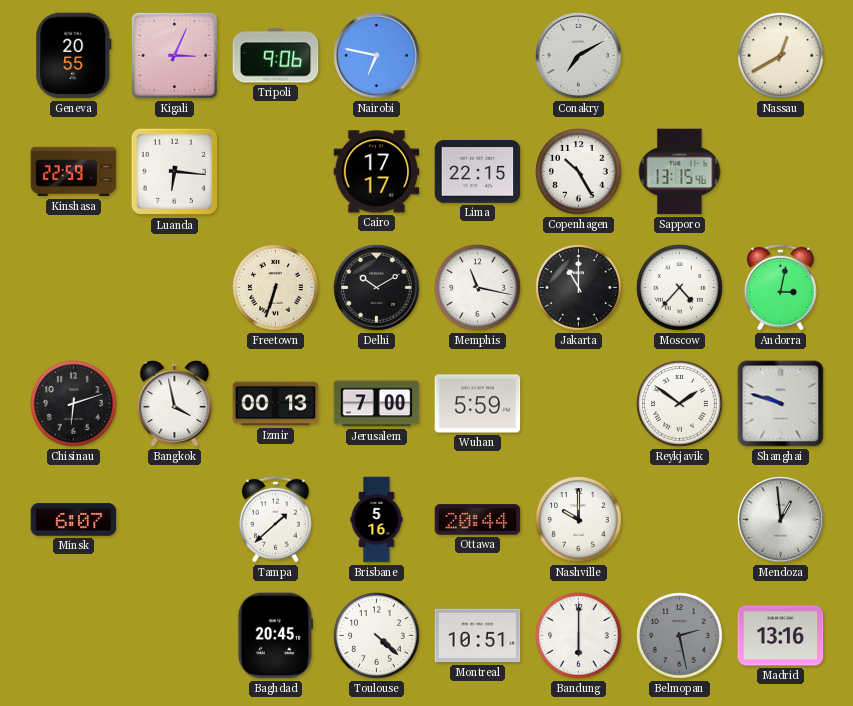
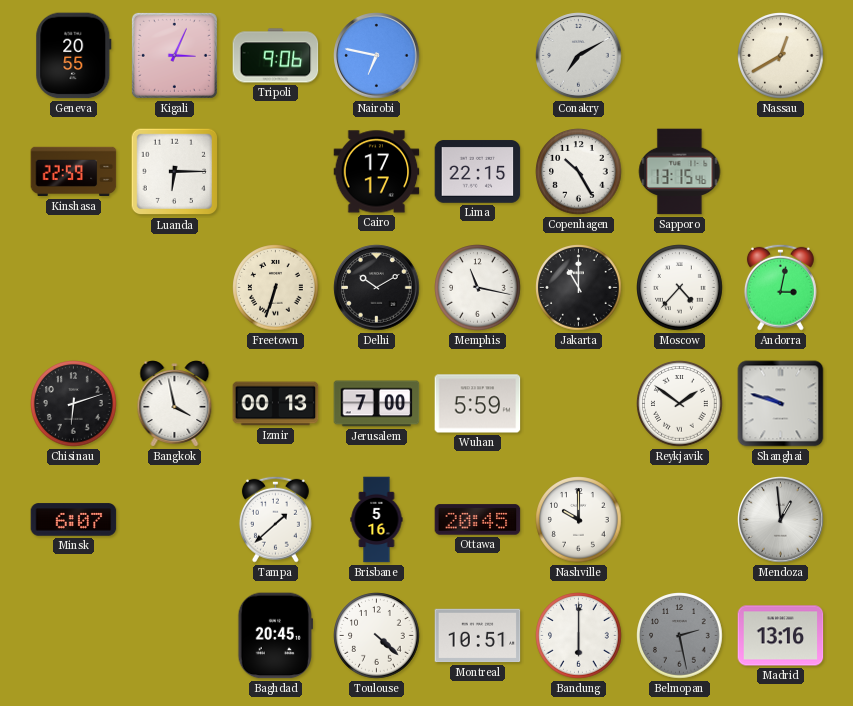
Luanda: 6:16 -> 6:15
Ottawa: 20:44 -> 20:45
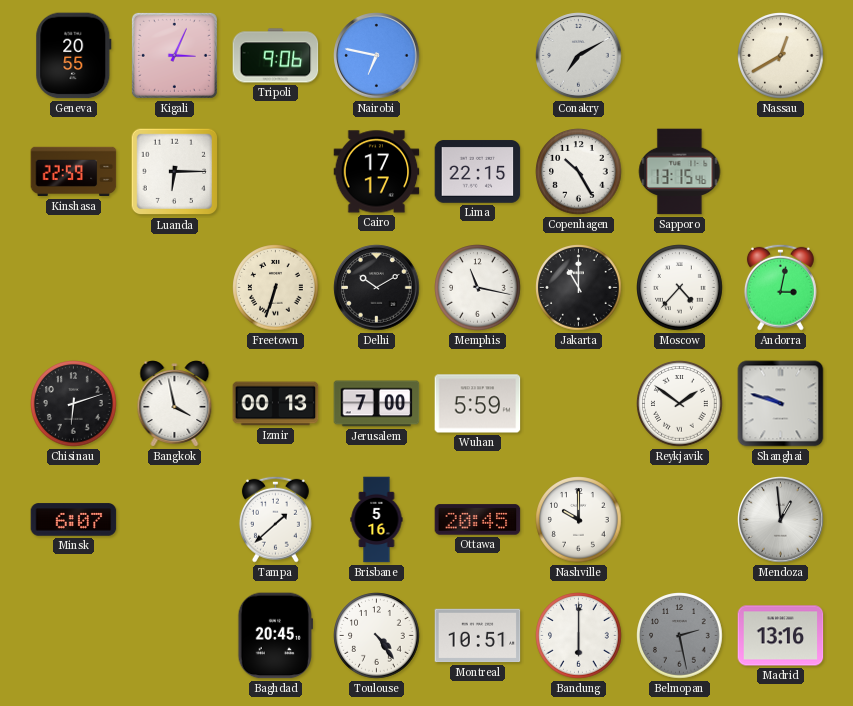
Toulouse: 4:22 -> 4:24
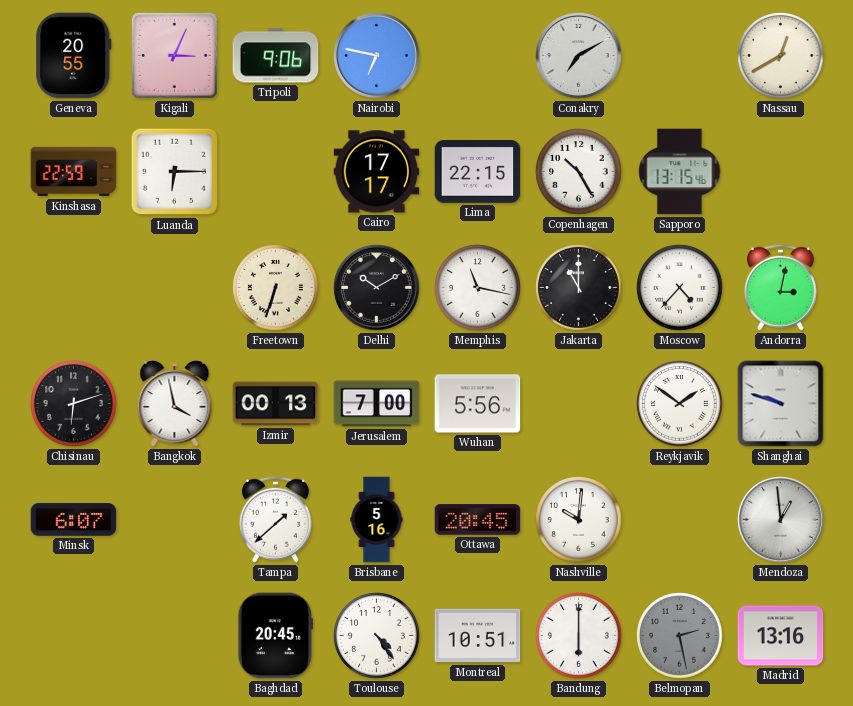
Wuhan: 5:59 -> 5:56
Nashville: 10:00 -> 10:01
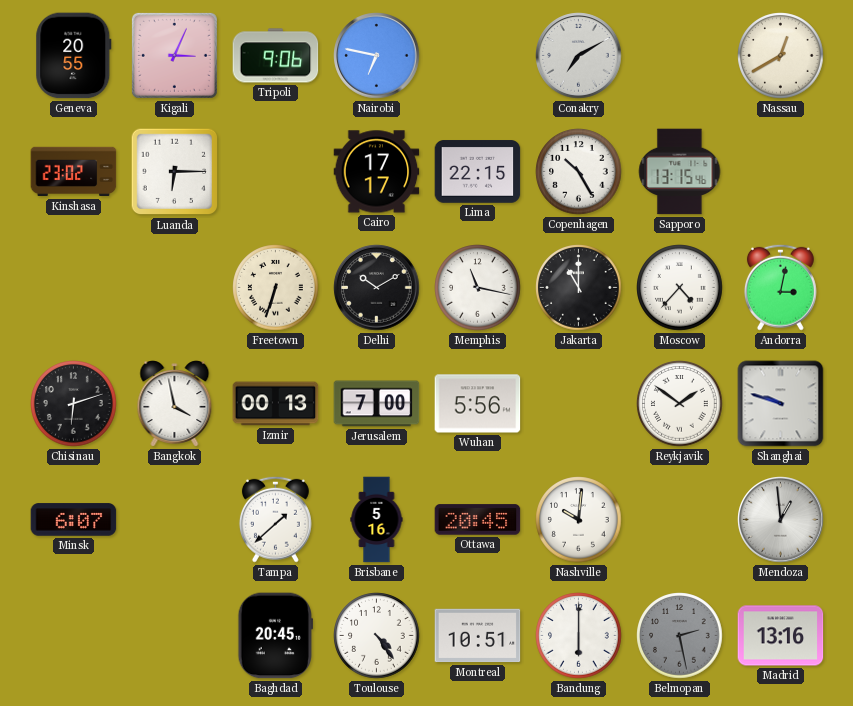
Kinshasa: 22:59 -> 23:02
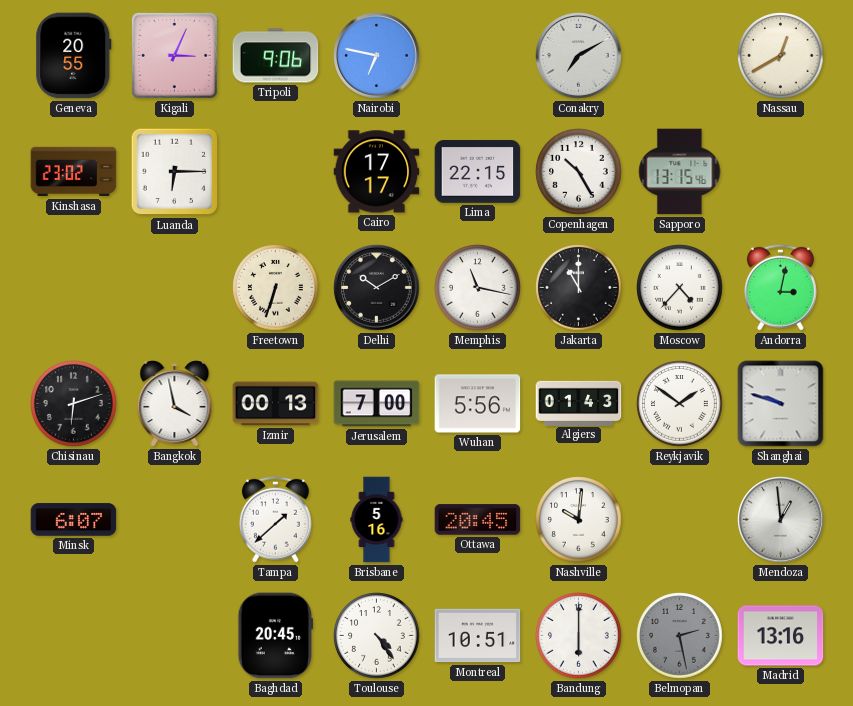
Algiers: none -> 01:43
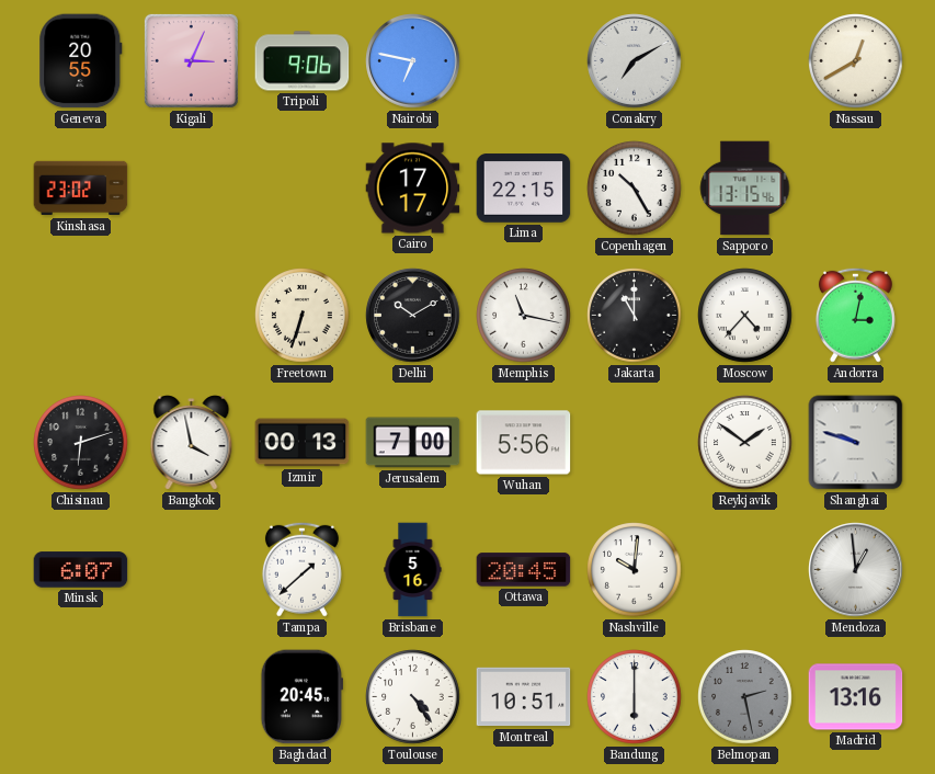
Luanda: 6:15 -> none
Algiers: 01:43 -> none
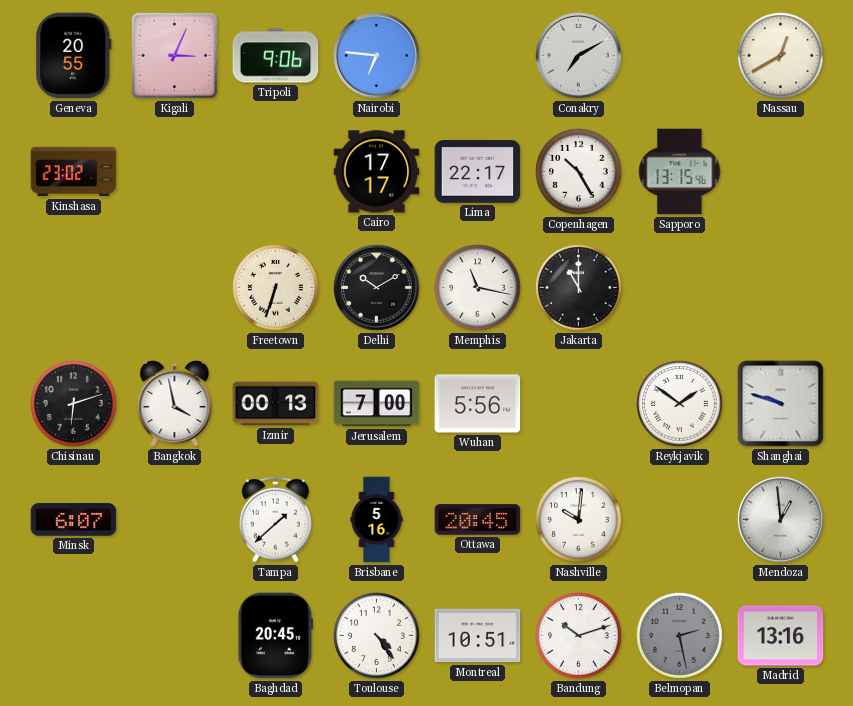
Nairobi: 6:47 -> 6:46
Lima: 22:15 -> 22:17
Moscow: 4:37 -> none
Andorra: 3:02 -> none
Bandung: 6:00 -> 10:12
